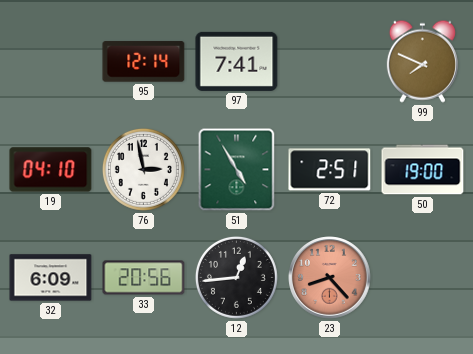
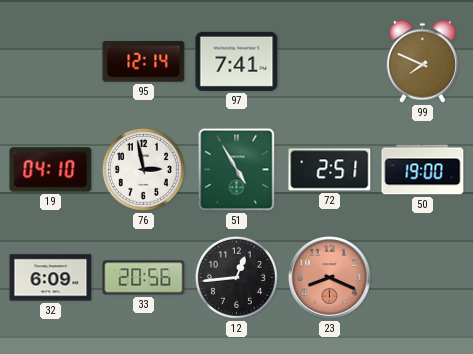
23: 8:23 -> 8:19
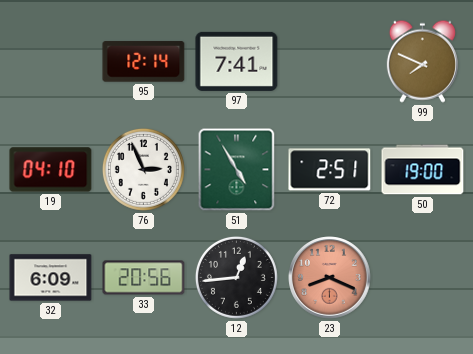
76: 2:58 -> 2:56
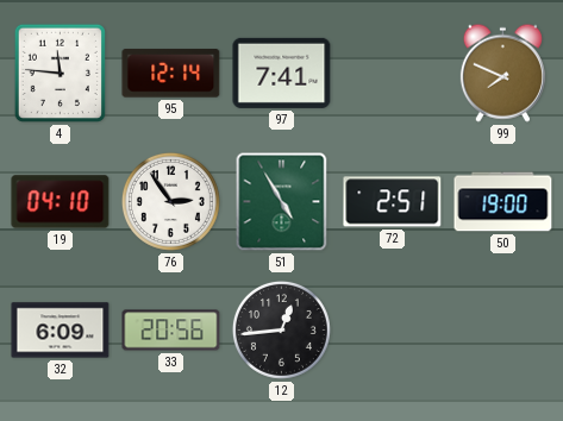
4: none -> 11:46
76: 2:56 -> 2:54
23: 8:19 -> none
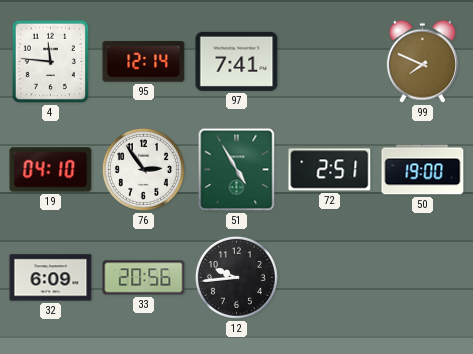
12: 12:44 -> 9:44
